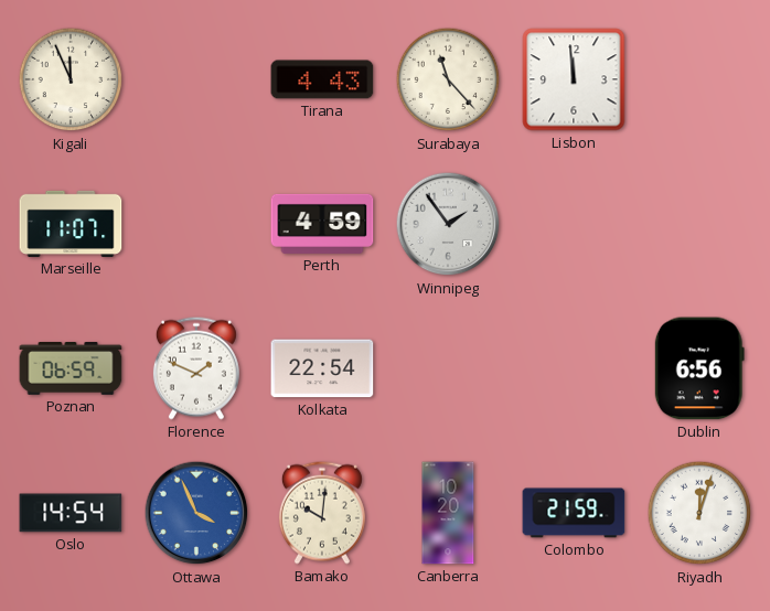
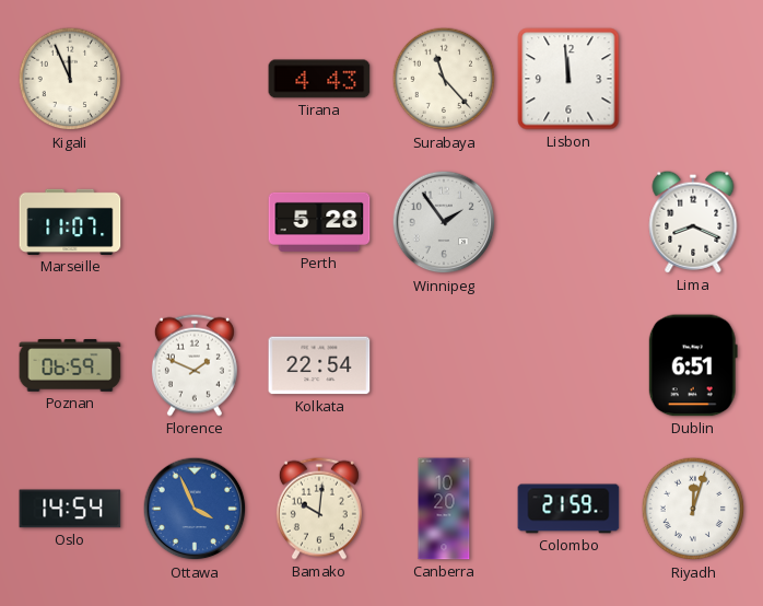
Perth: 4:59 -> 5:28
Lima: none -> 8:19
Dublin: 6:56 -> 6:51
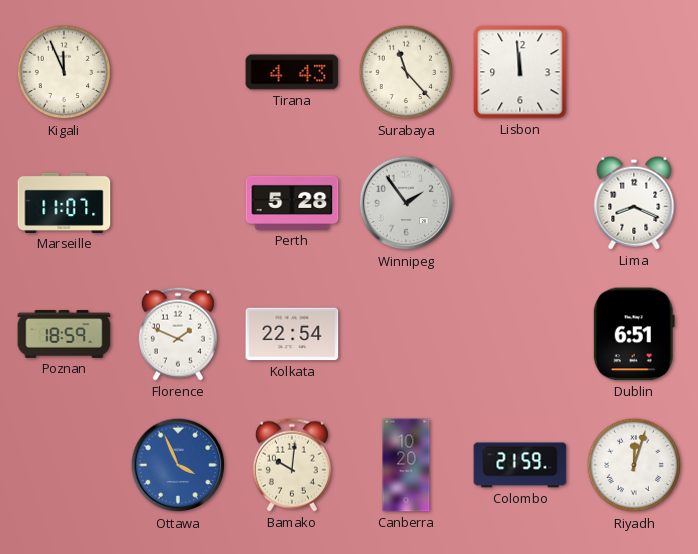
Poznan: 06:59 -> 18:59
Oslo: 14:54 -> none
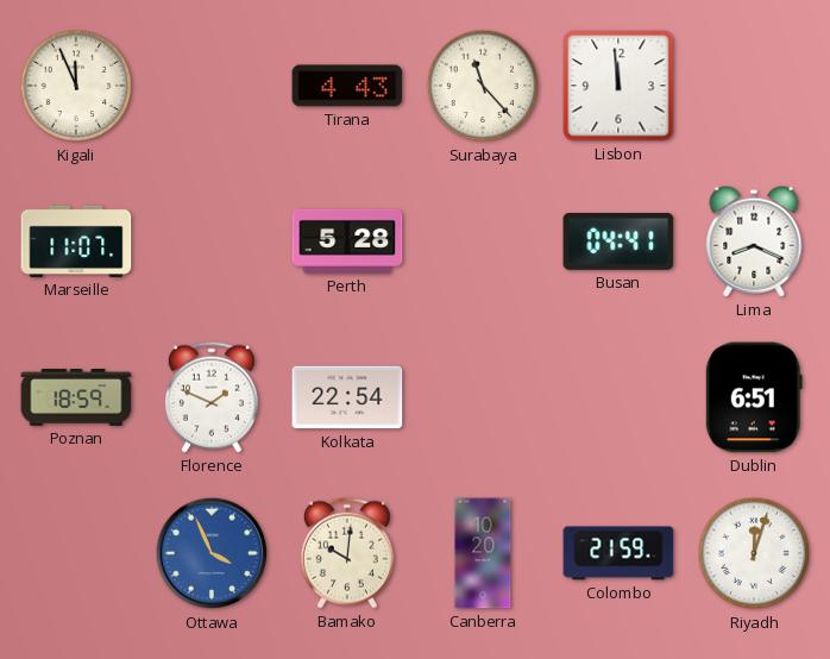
Winnipeg: 1:54 -> none
Busan: none -> 04:41
